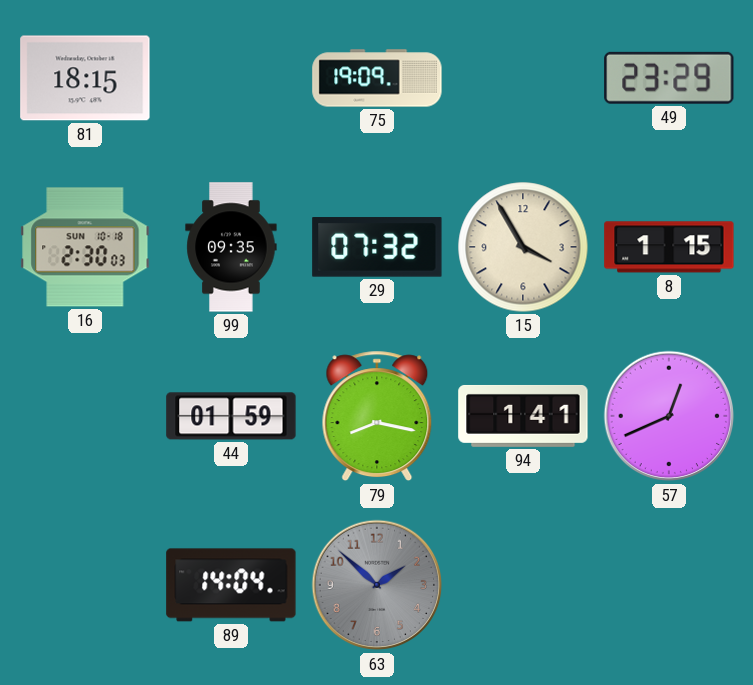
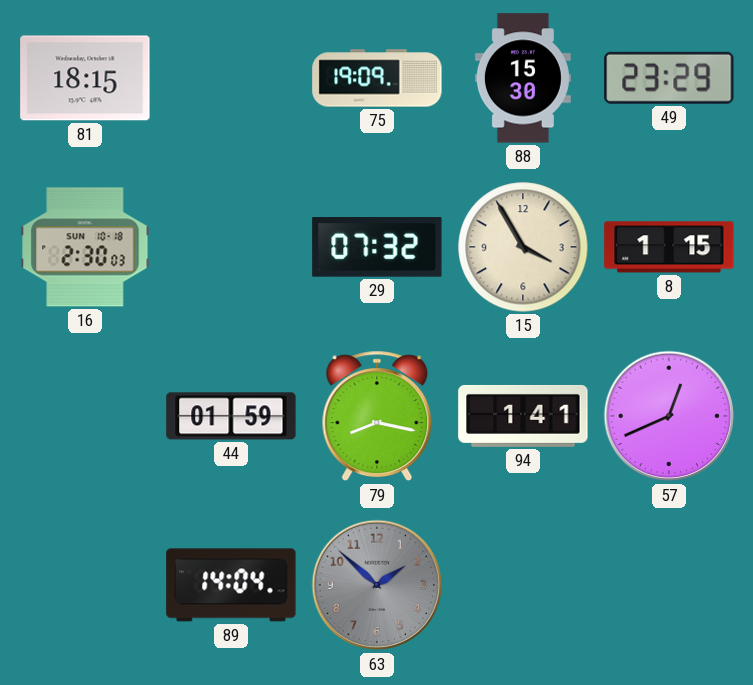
88: none -> 15:30
99: 09:35 -> none
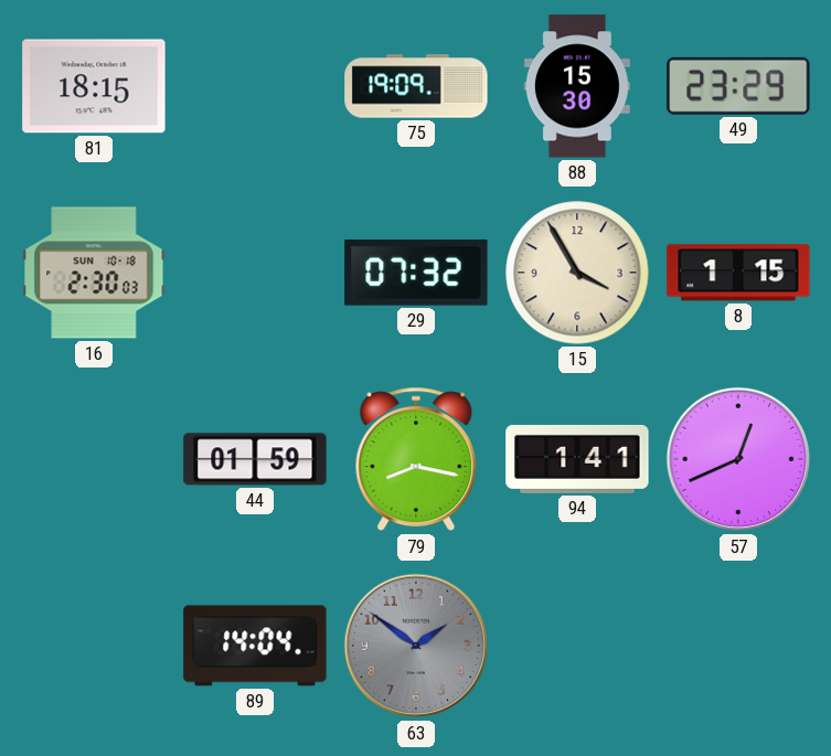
63: 1:52 -> 1:51
